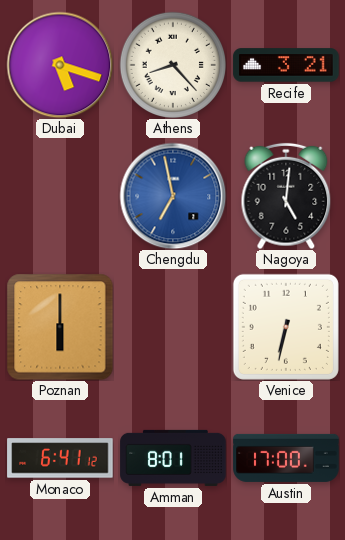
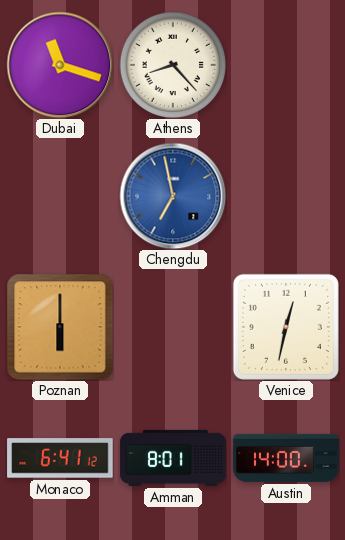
Dubai: 5:18 -> 11:18
Recife: 3:21 -> none
Nagoya: 5:01 -> none
Venice: 6:32 -> 12:32
Austin: 17:00 -> 14:00
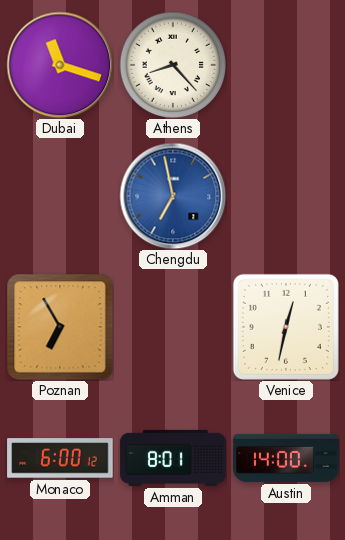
Poznan: 6:00 -> 6:55
Monaco: 6:41 -> 6:00
